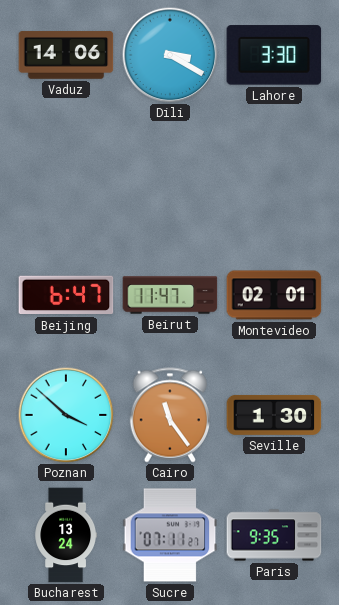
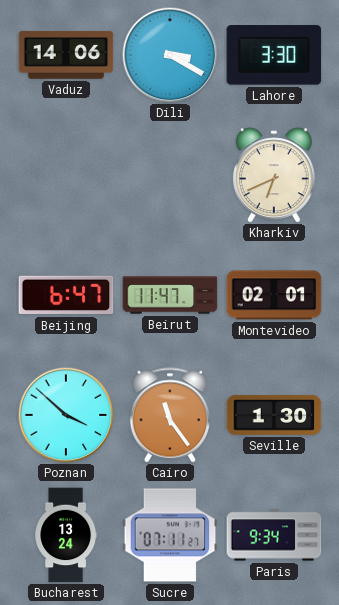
Kharkiv: none -> 6:41
Paris: 9:35 -> 9:34
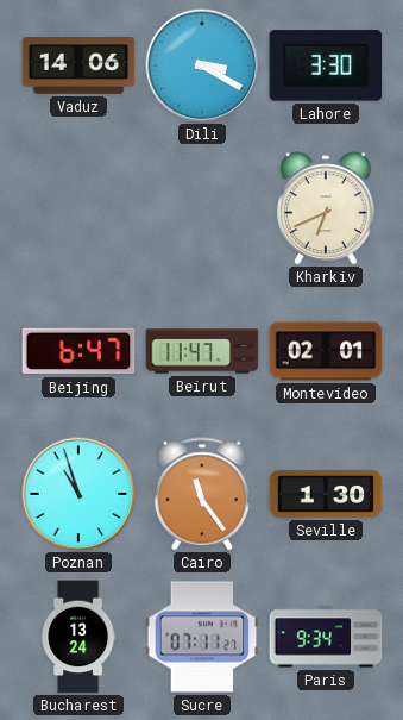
Poznan: 3:52 -> 10:57
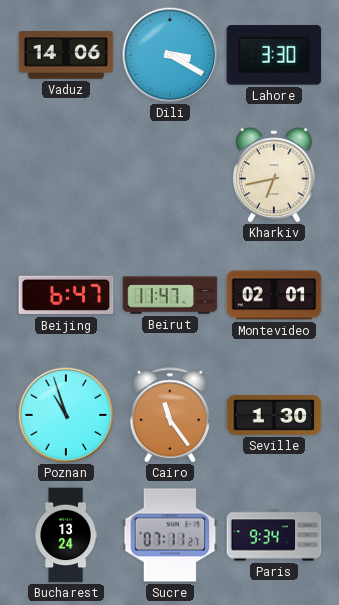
Kharkiv: 6:41 -> 6:43
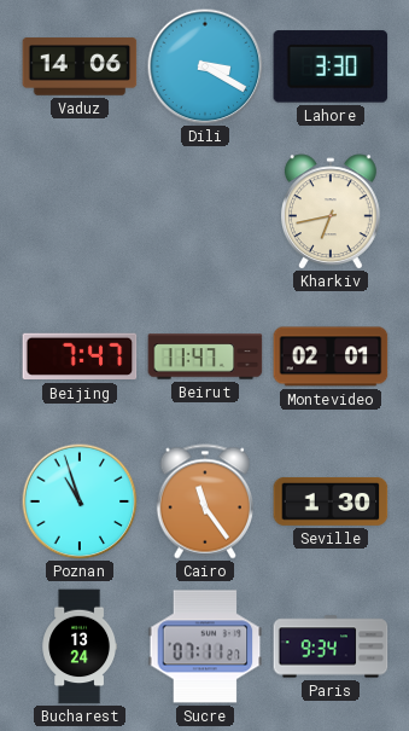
Beijing: 6:47 -> 7:47
